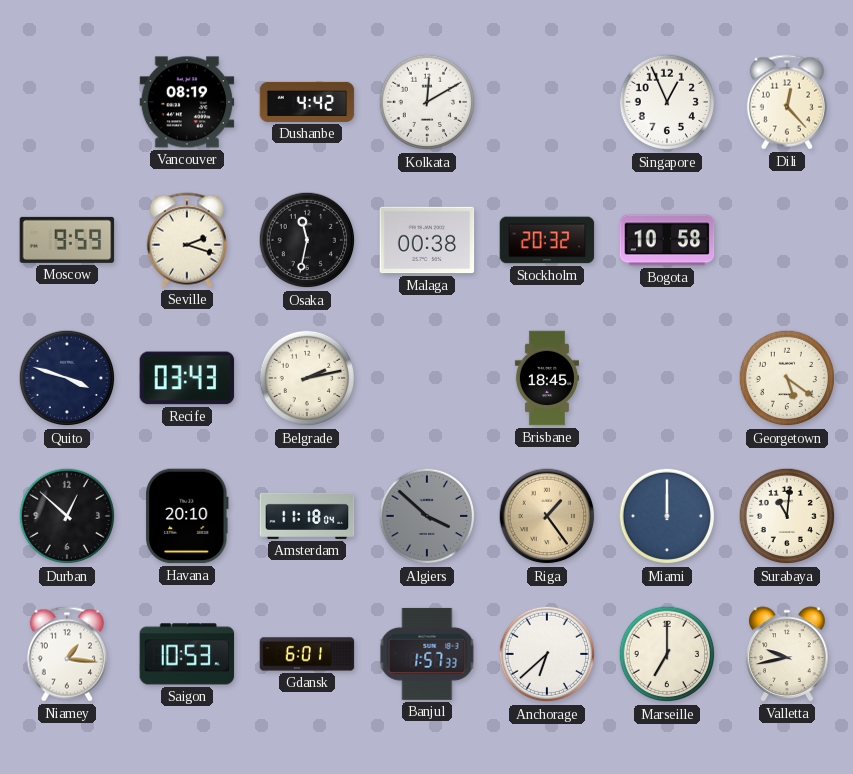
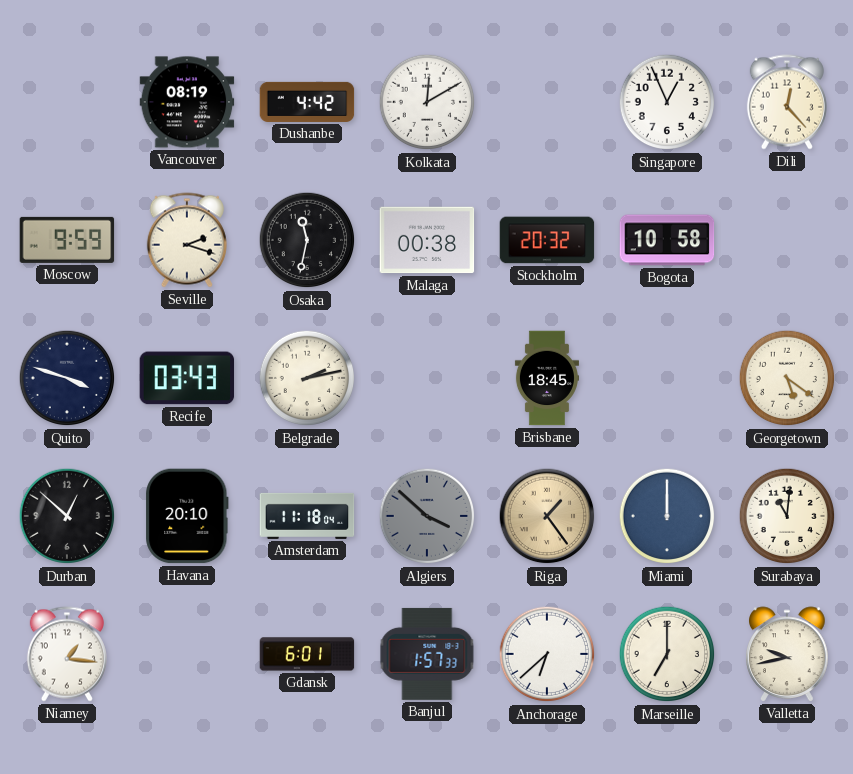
Saigon: 10:53 -> none
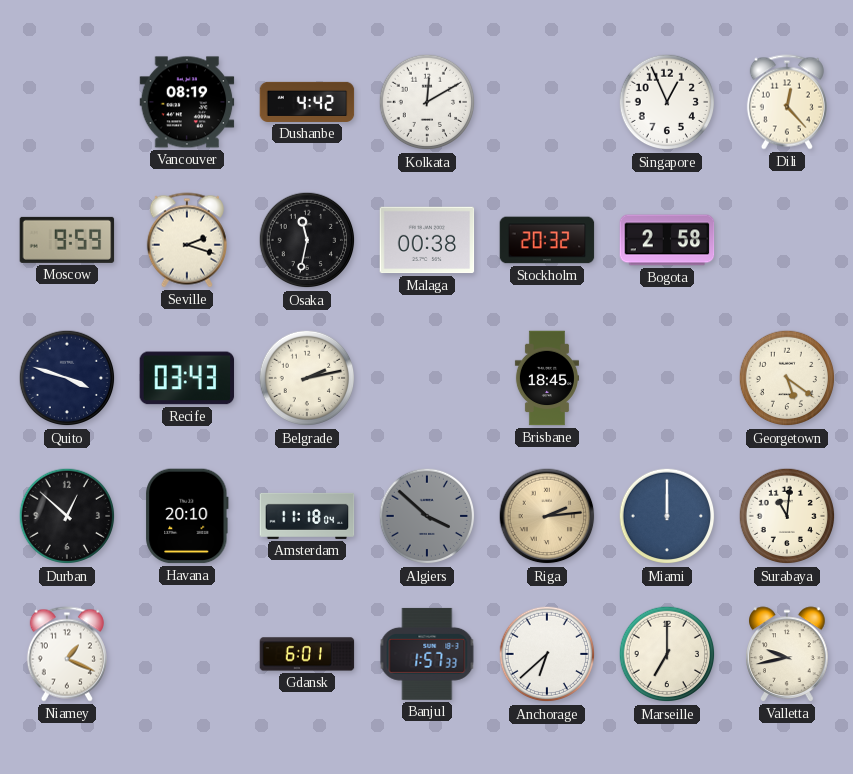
Bogota: 10:58 -> 2:58
Riga: 1:24 -> 2:14
Niamey: 1:16 -> 1:19
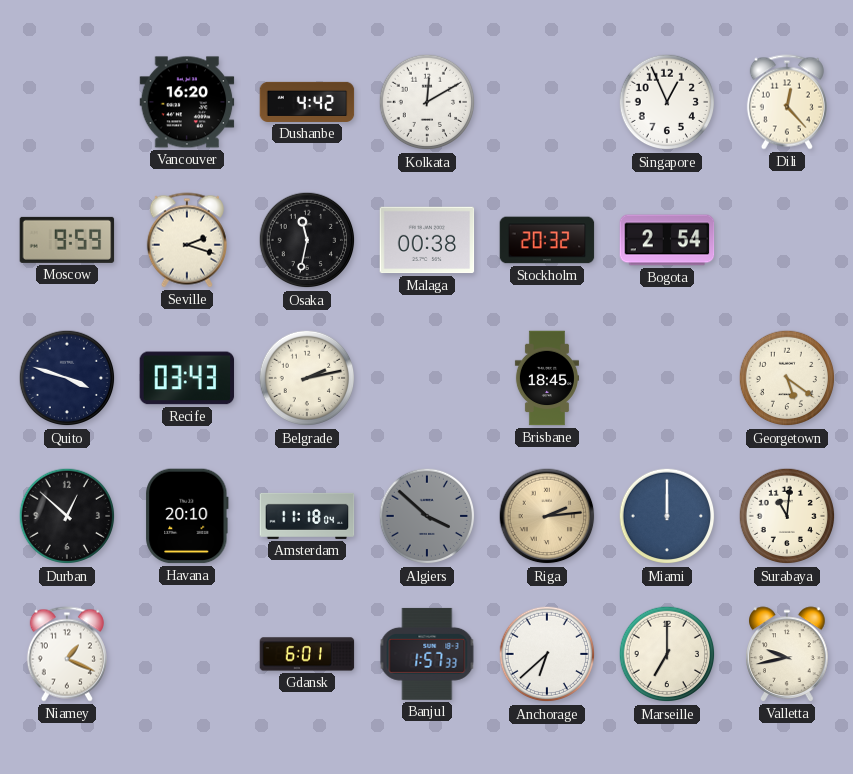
Vancouver: 08:19 -> 16:20
Bogota: 2:58 -> 2:54
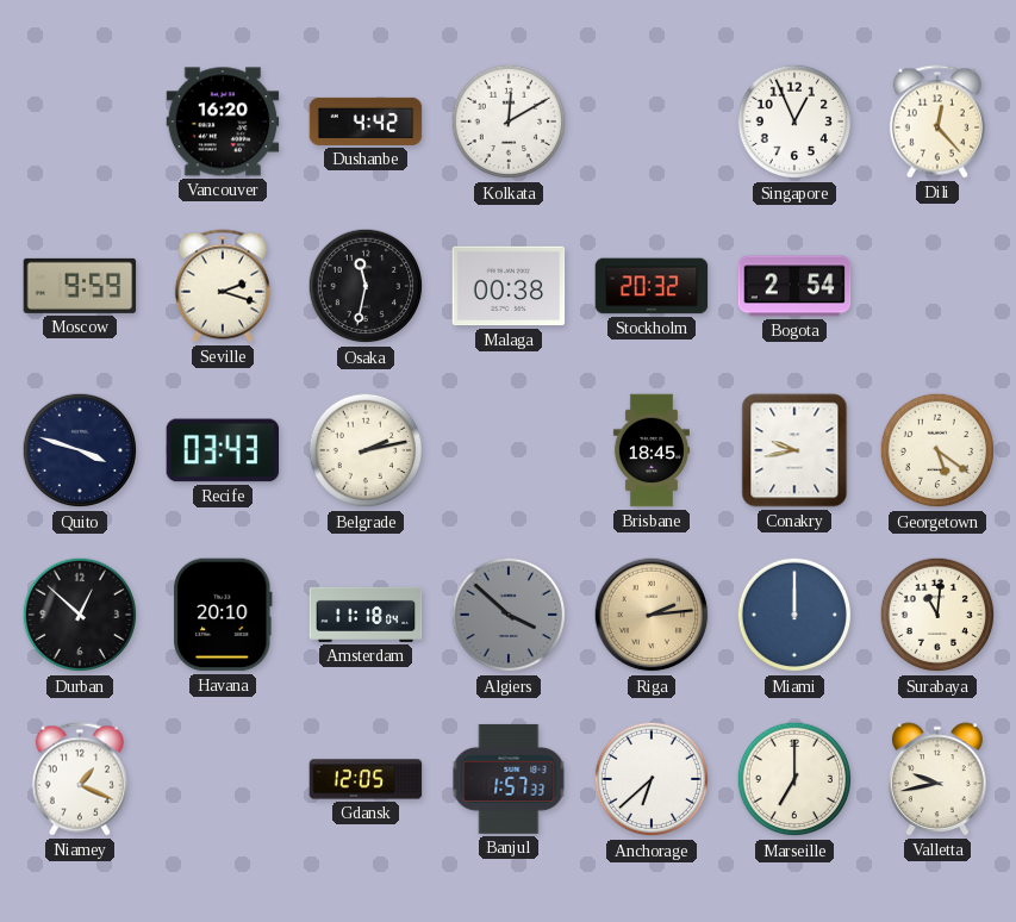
Conakry: none -> 9:43
Gdansk: 6:01 -> 12:05
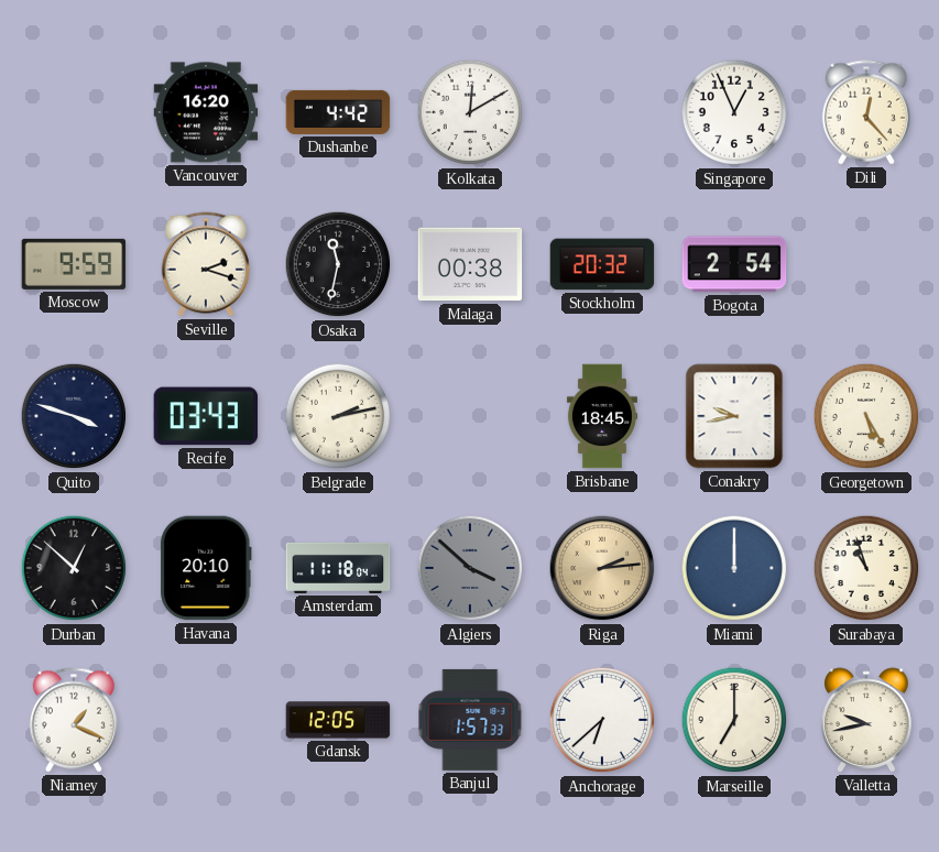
Georgetown: 5:21 -> 5:25
Surabaya: 11:01 -> 10:57
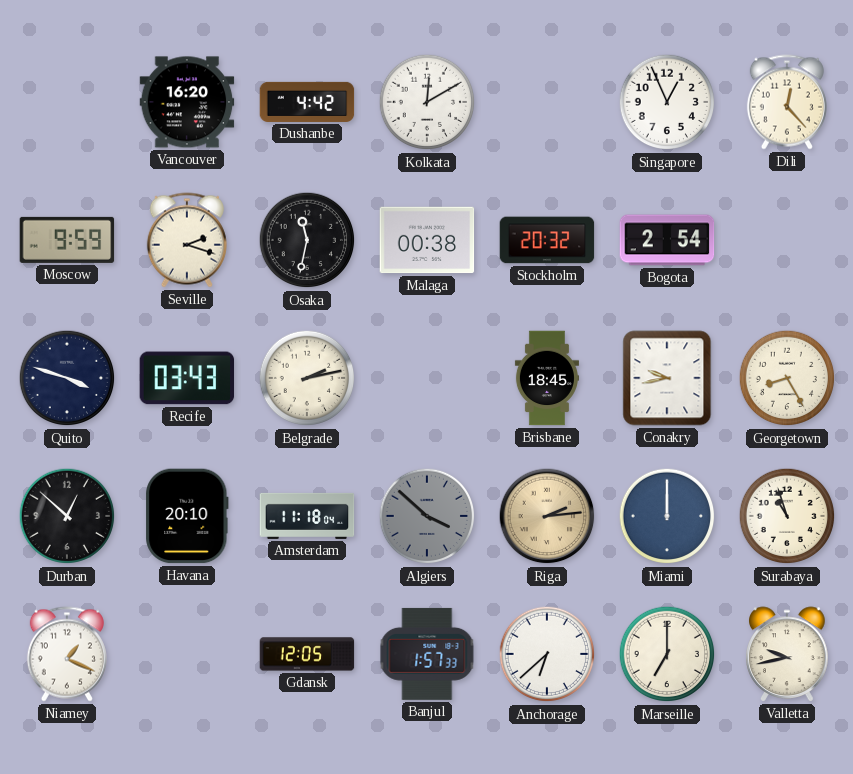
Georgetown: 5:25 -> 8:25
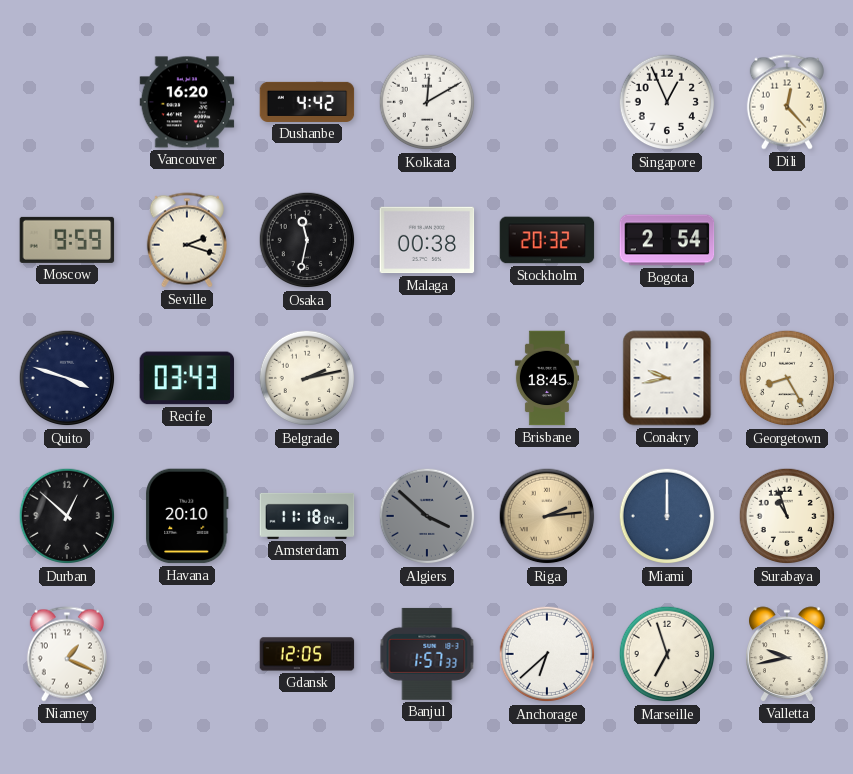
Marseille: 7:00 -> 6:57
